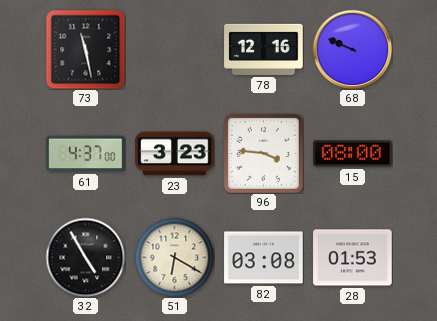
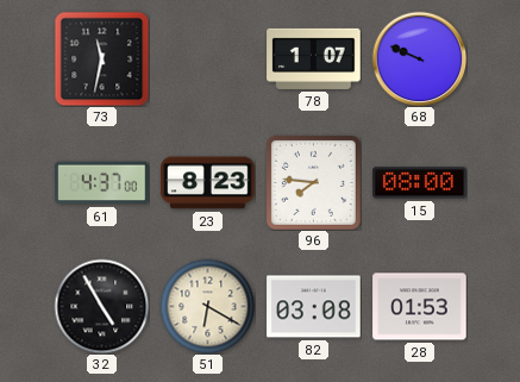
73: 11:28 -> 11:32
78: 12:16 -> 1:07
23: 3:23 -> 8:23
96: 3:46 -> 7:46
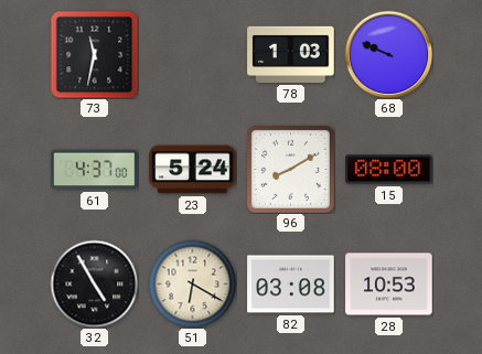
78: 1:07 -> 1:03
23: 8:23 -> 5:24
96: 7:46 -> 8:10
28: 01:53 -> 10:53
